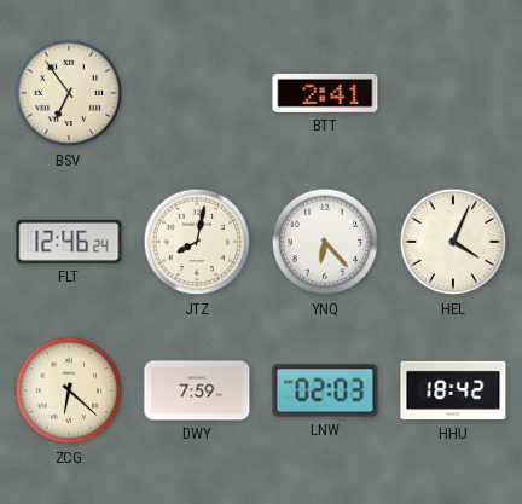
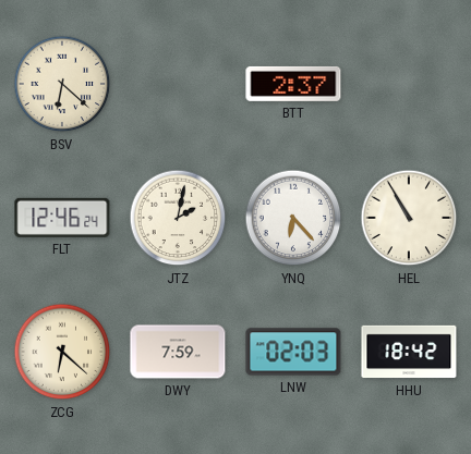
BSV: 6:54 -> 6:22
BTT: 2:41 -> 2:37
JTZ: 8:02 -> 2:02
HEL: 4:04 -> 10:55
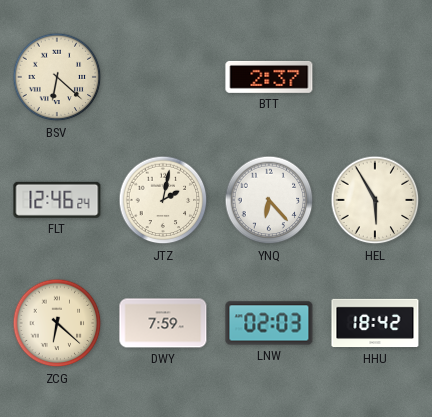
HEL: 10:55 -> 5:55
